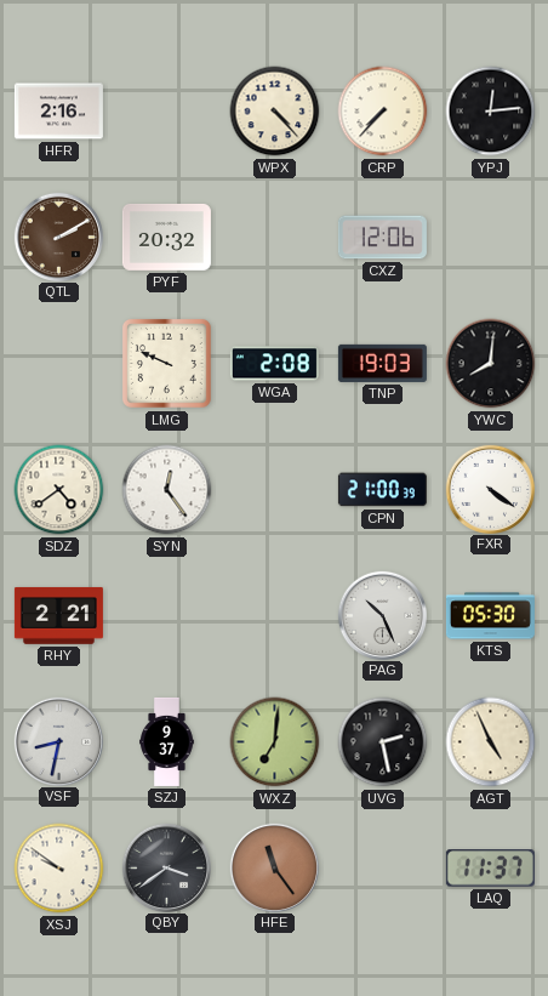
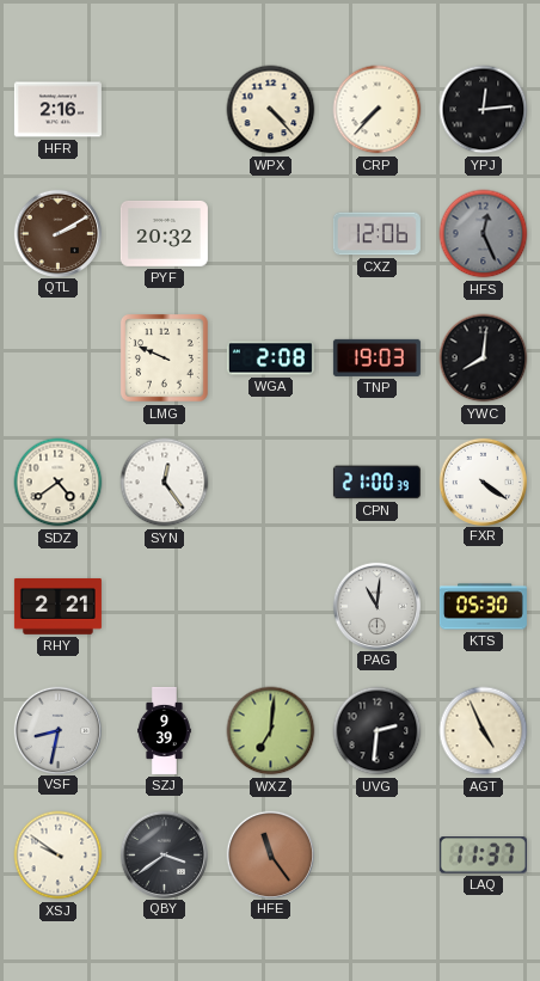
HFS: none -> 12:26
PAG: 10:26 -> 11:01
SZJ: 9:37 -> 9:39
UVG: 2:28 -> 2:31
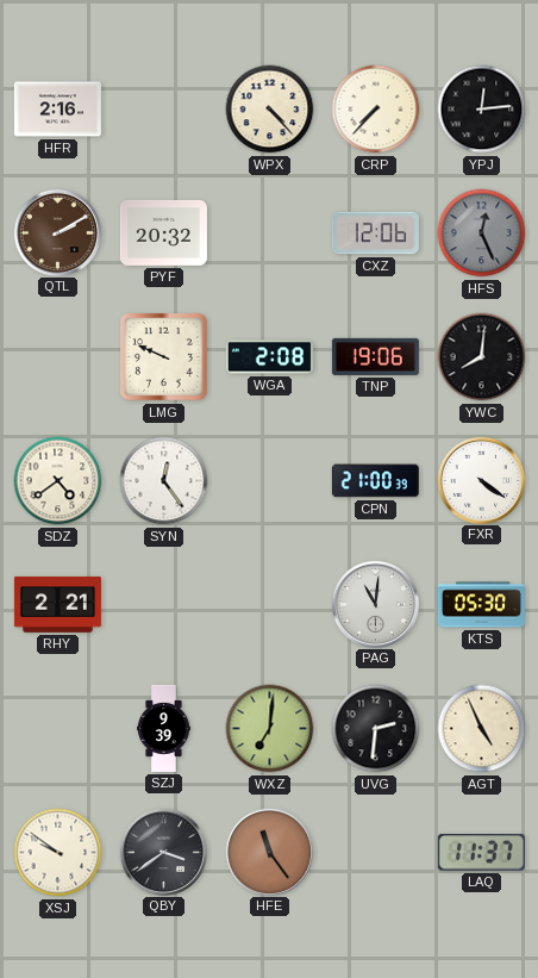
TNP: 19:03 -> 19:06
VSF: 8:32 -> none
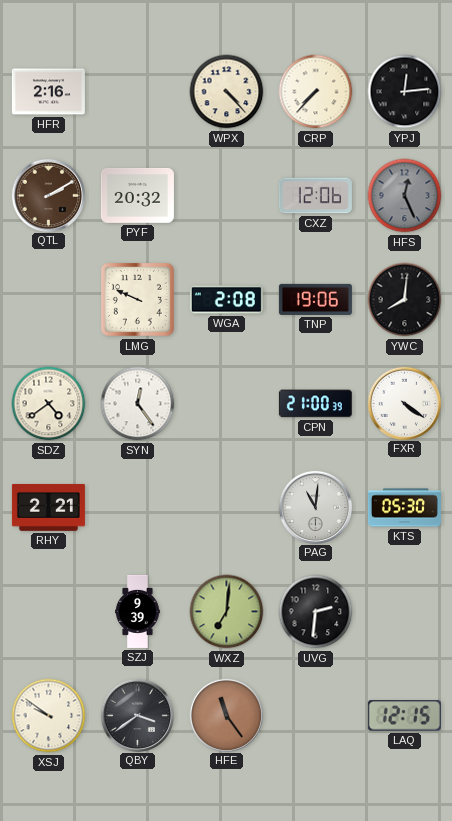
AGT: 4:56 -> none
LAQ: 11:37 -> 12:15
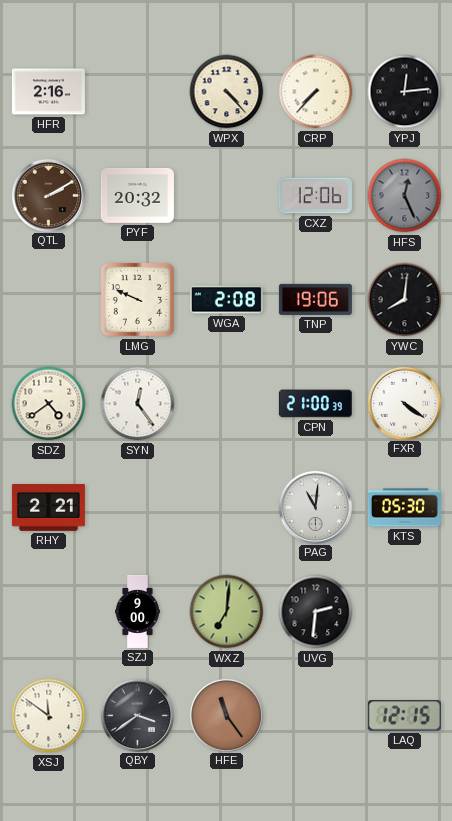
SZJ: 9:39 -> 9:00
XSJ: 9:51 -> 11:51
